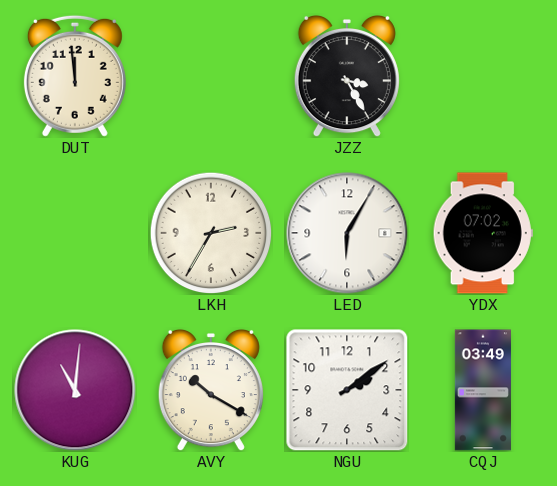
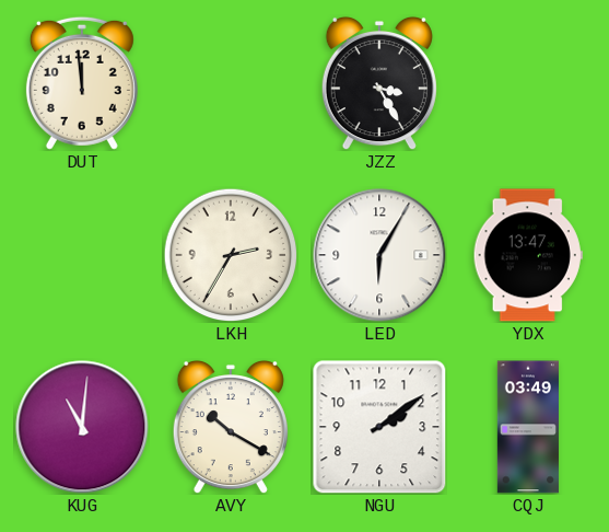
YDX: 07:02 -> 13:47
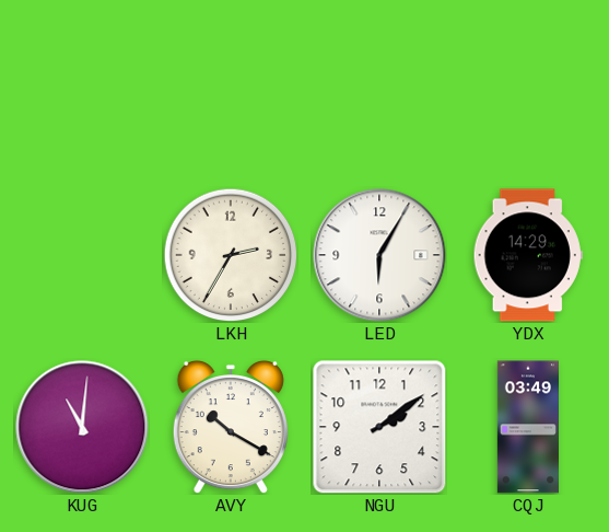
DUT: 11:59 -> none
JZZ: 3:25 -> none
YDX: 13:47 -> 14:29
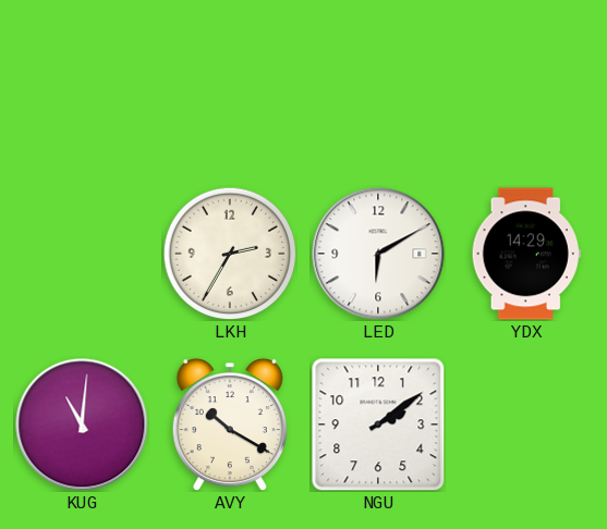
LED: 6:05 -> 6:10
CQJ: 03:49 -> none
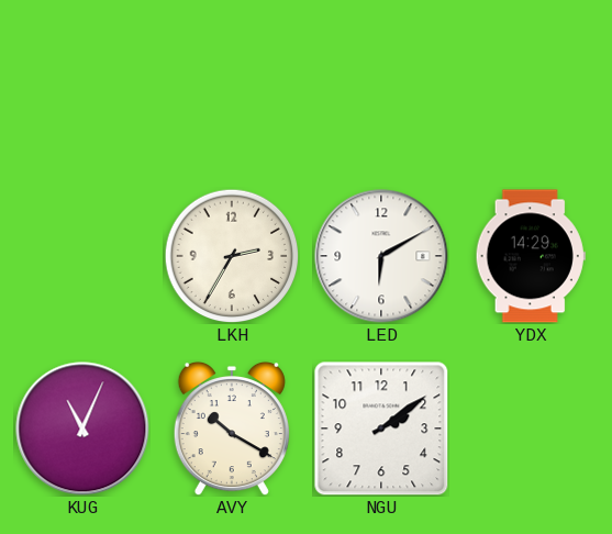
KUG: 11:01 -> 11:04
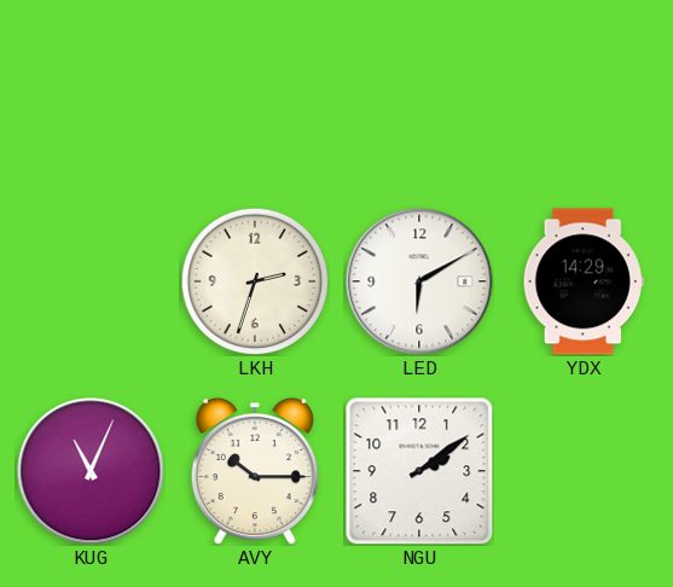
LKH: 2:35 -> 2:33
AVY: 10:20 -> 10:15
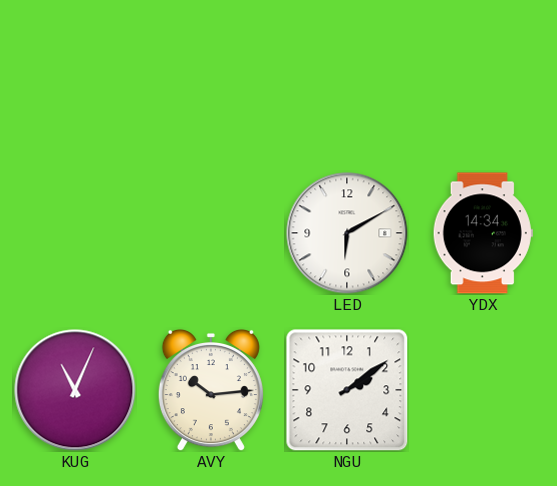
LKH: 2:33 -> none
YDX: 14:29 -> 14:34
AVY: 10:15 -> 10:14
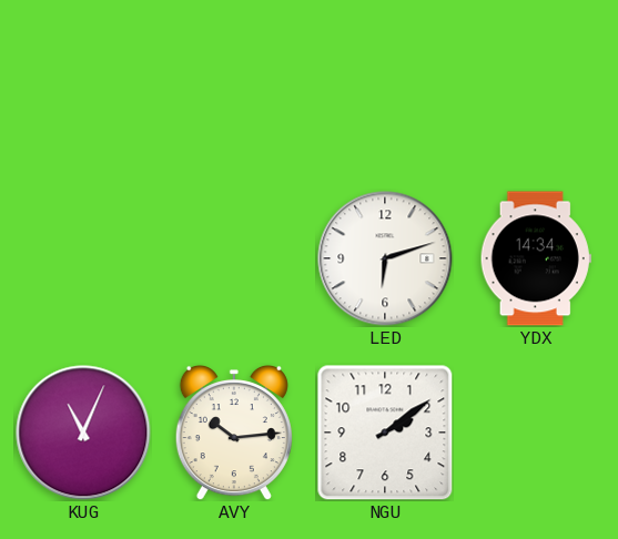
LED: 6:10 -> 6:12
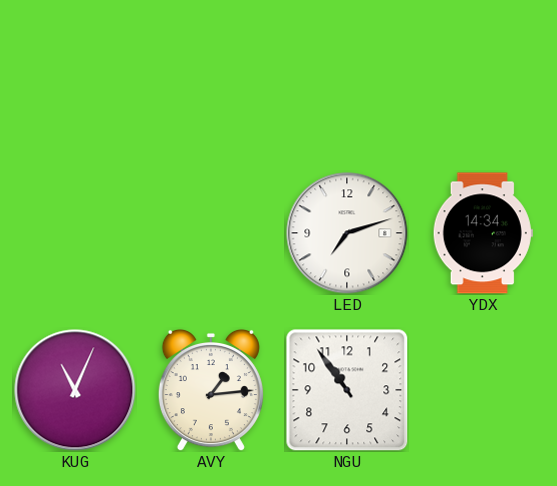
LED: 6:12 -> 7:12
AVY: 10:14 -> 1:14
NGU: 2:09 -> 10:54
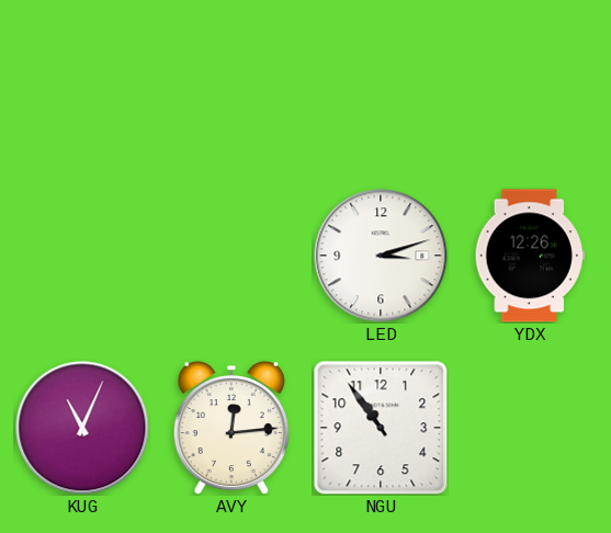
LED: 7:12 -> 3:12
YDX: 14:34 -> 12:26
AVY: 1:14 -> 12:14
